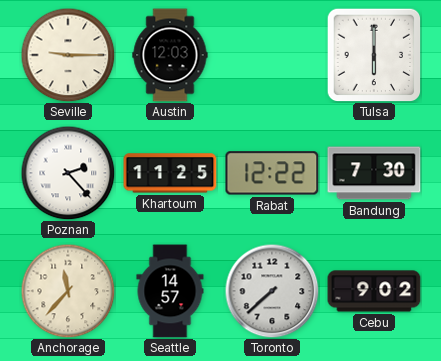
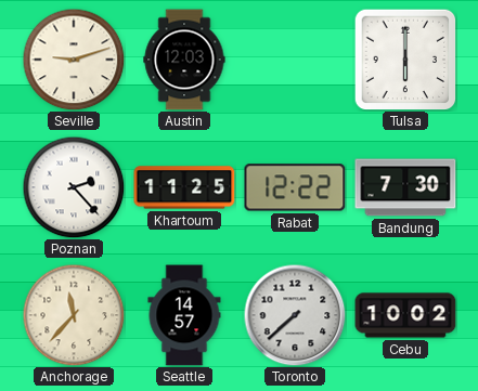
Seville: 9:15 -> 9:12
Cebu: 9:02 -> 10:02
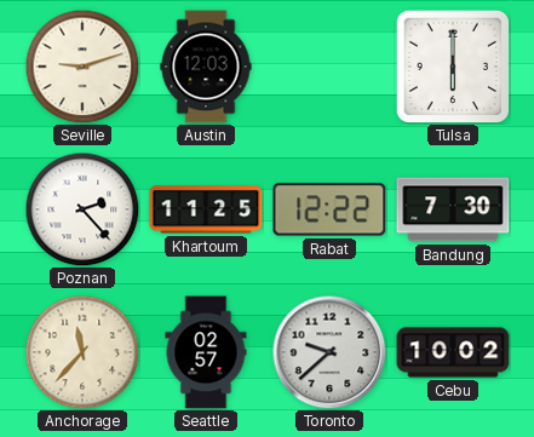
Seattle: 14:57 -> 02:57
Toronto: 7:38 -> 9:38
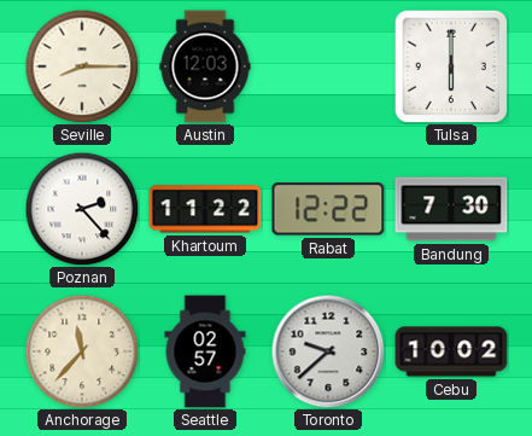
Seville: 9:12 -> 8:15
Khartoum: 11:25 -> 11:22
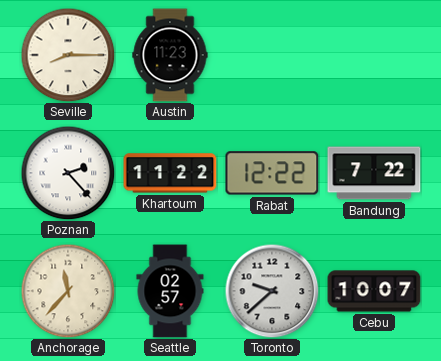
Austin: 12:03 -> 11:23
Tulsa: 6:00 -> none
Bandung: 7:30 -> 7:22
Cebu: 10:02 -> 10:07
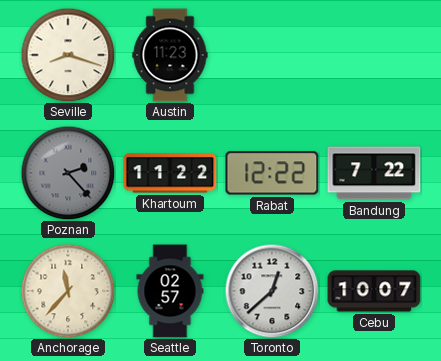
Seville: 8:15 -> 8:18
Poznan dial: white -> grey
Toronto: 9:38 -> 12:38
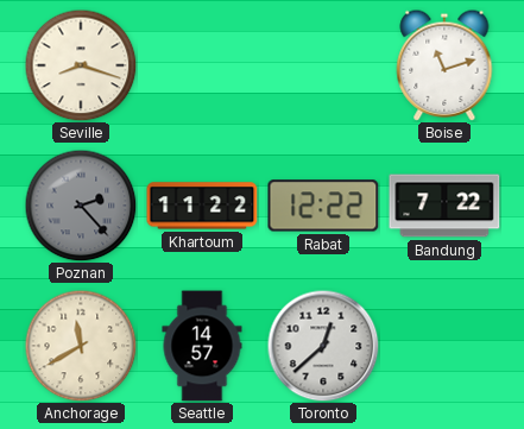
Austin: 11:23 -> none
Boise: none -> 11:12
Anchorage: 11:37 -> 11:40
Seattle: 02:57 -> 14:57
Cebu: 10:07 -> none
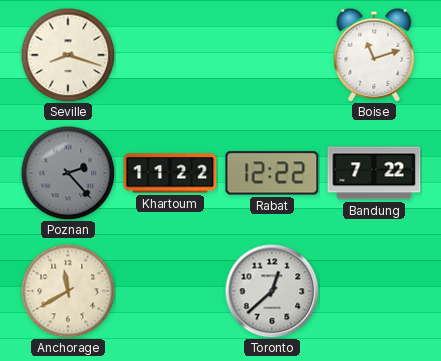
Seattle: 14:57 -> none
